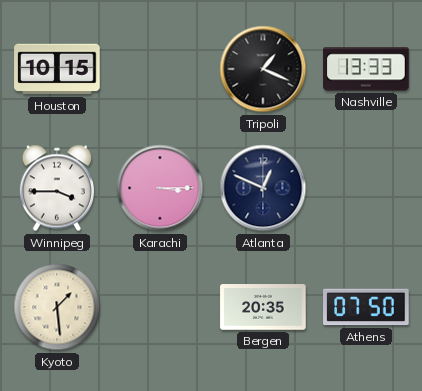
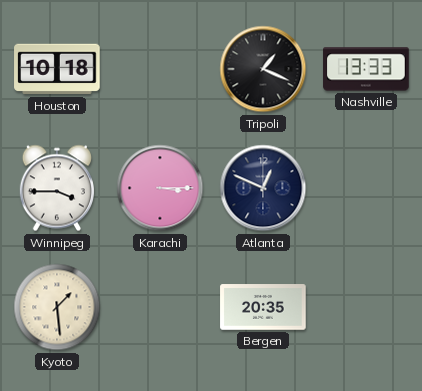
Houston: 10:15 -> 10:18
Athens: 07:50 -> none
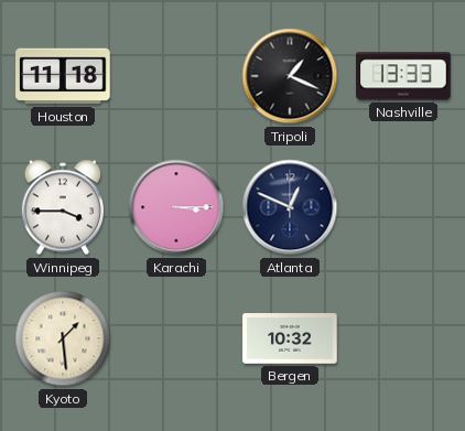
Houston: 10:18 -> 11:18
Bergen: 20:35 -> 10:32
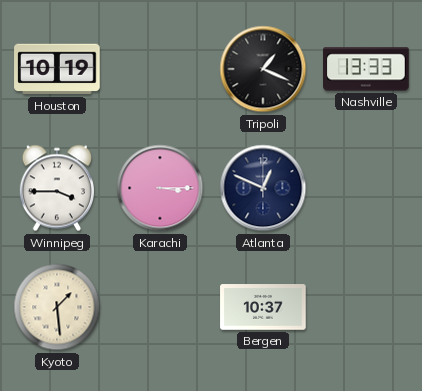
Houston: 11:18 -> 10:19
Bergen: 10:32 -> 10:37
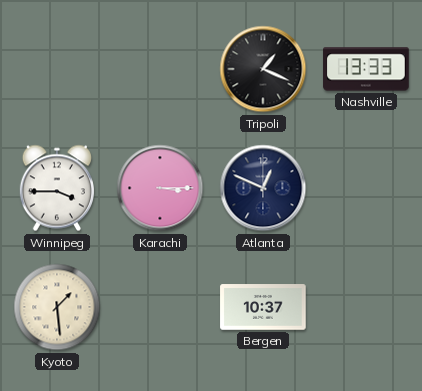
Houston: 10:19 -> none
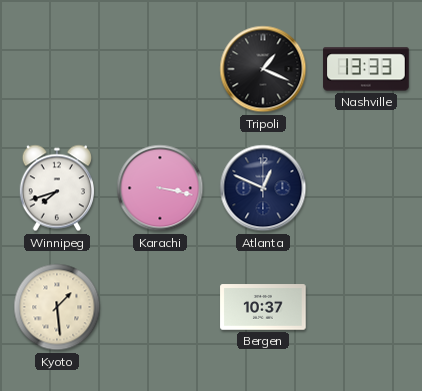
Winnipeg: 3:45 -> 7:42
Karachi: 3:15 -> 3:17
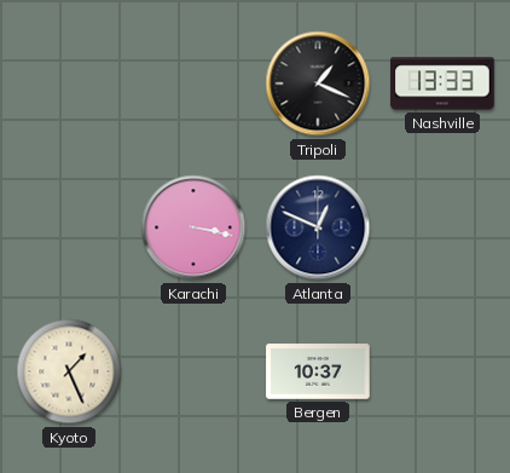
Winnipeg: 7:42 -> none
Kyoto: 1:29 -> 1:26
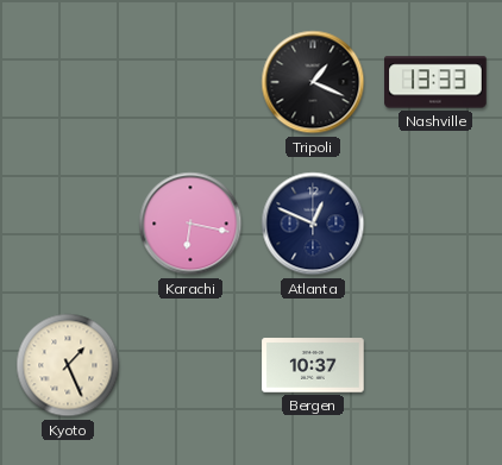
Karachi: 3:17 -> 6:17
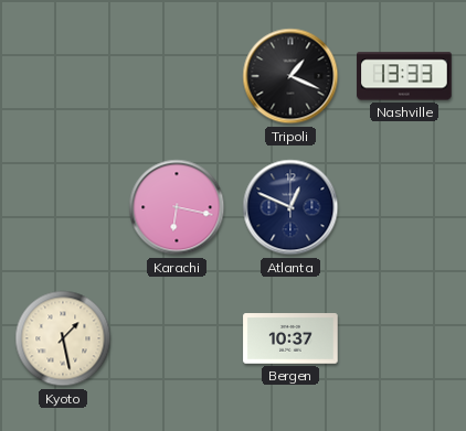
Kyoto: 1:26 -> 1:28
